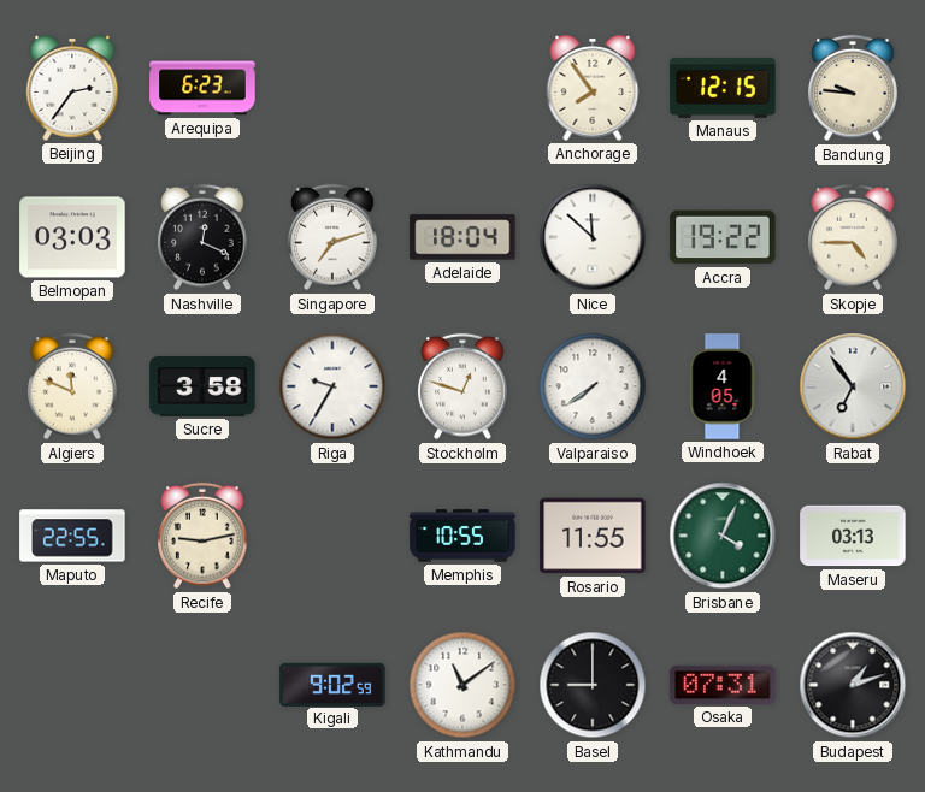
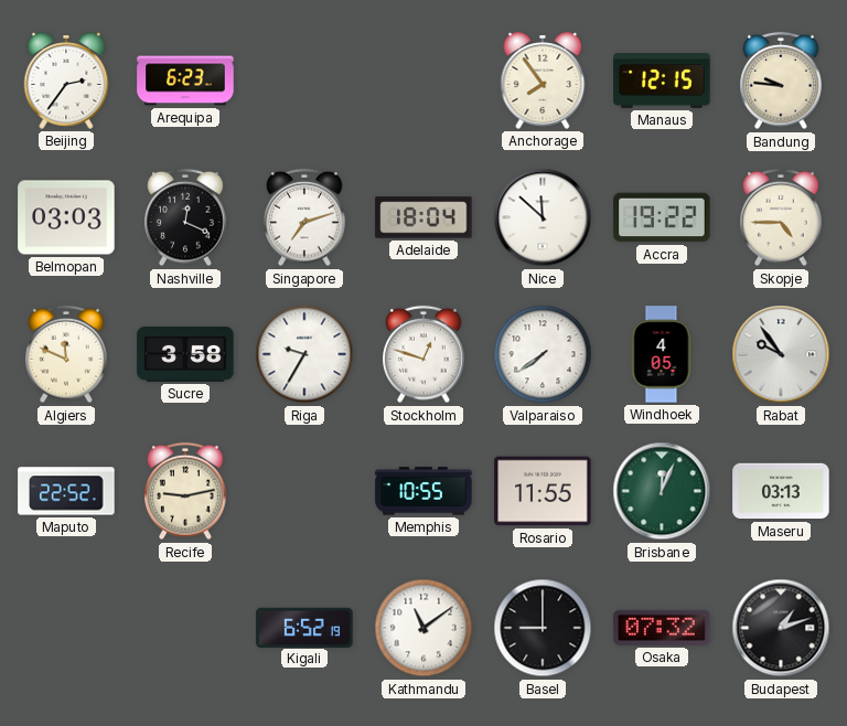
Rabat: 6:54 -> 9:54
Maputo: 22:55 -> 22:52
Brisbane: 4:04 -> 12:04
Kigali: 9:02 -> 6:52
Osaka: 07:31 -> 07:32
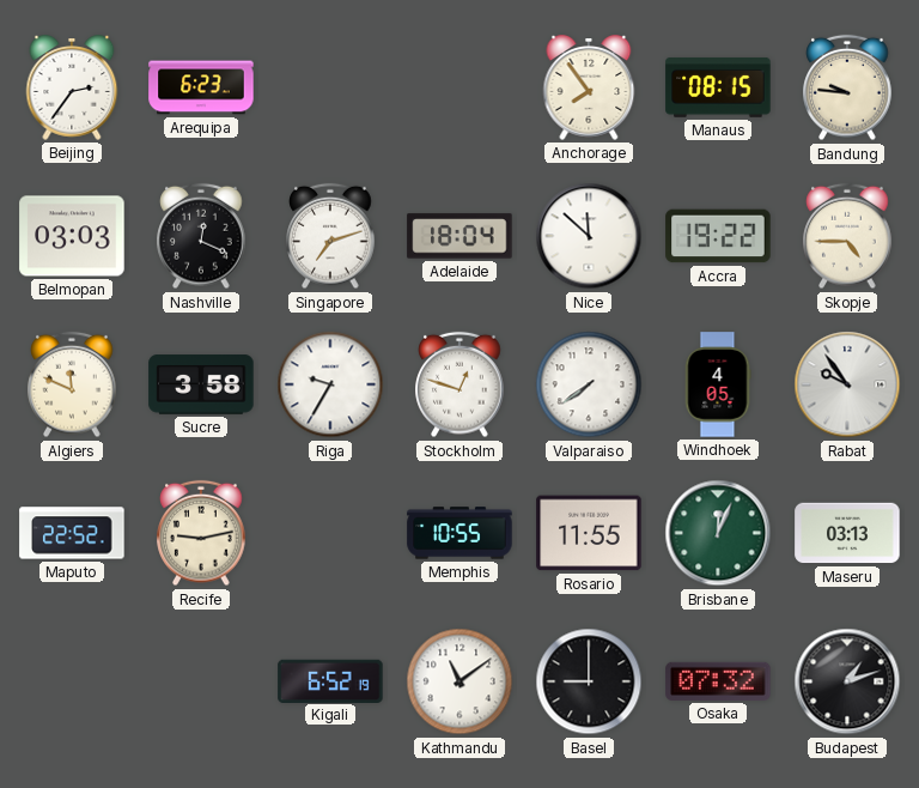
Manaus: 12:15 -> 08:15
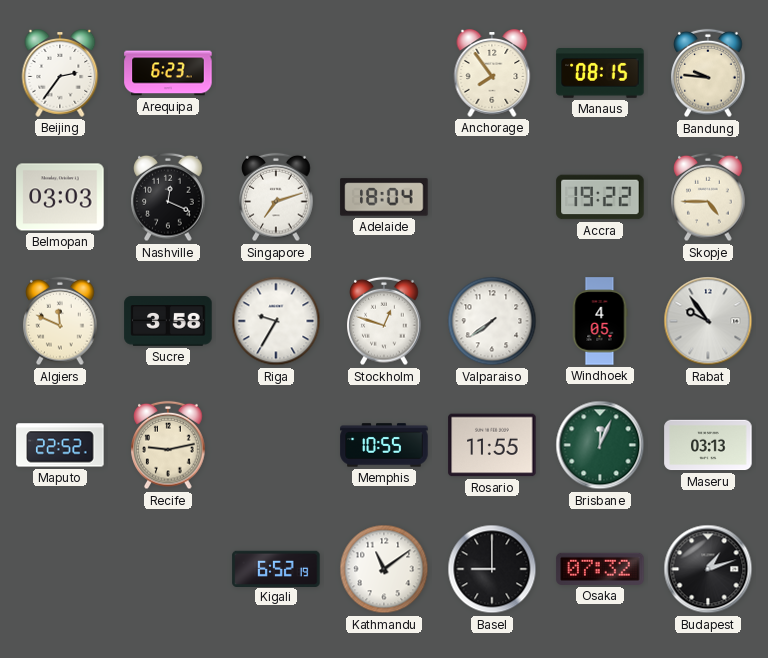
Nice: 11:52 -> none
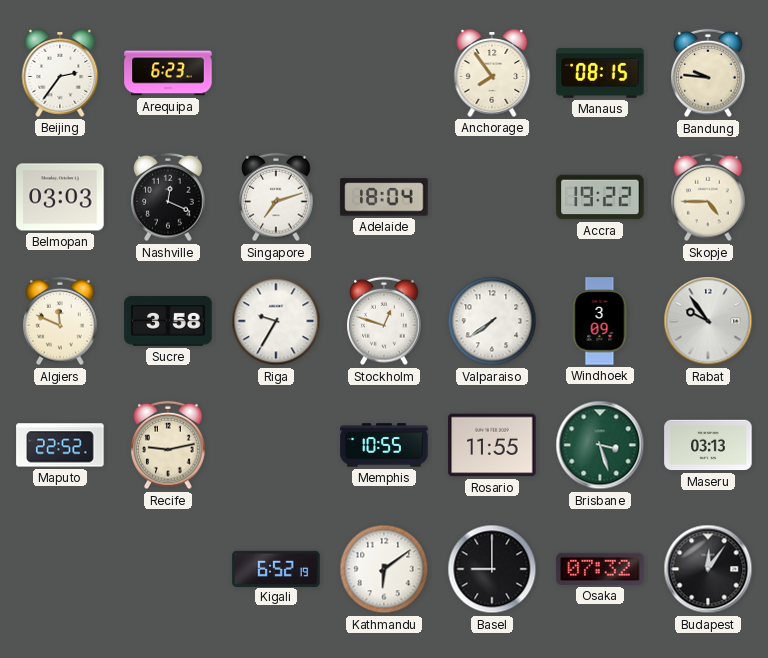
Windhoek: 4:05 -> 3:09
Brisbane: 12:04 -> 3:27
Kathmandu: 11:09 -> 6:09
Budapest: 1:12 -> 12:06
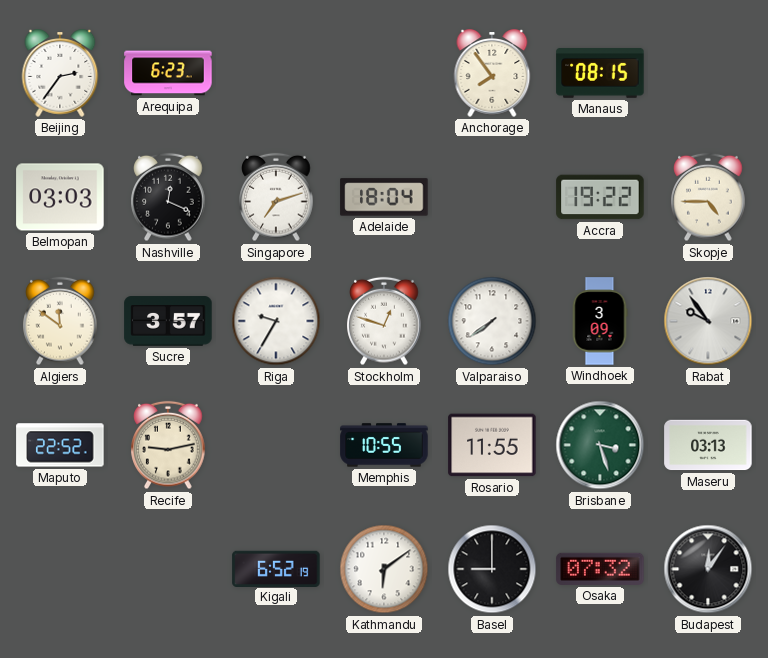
Bandung: 9:46 -> none
Algiers: 11:49 -> 11:51
Sucre: 3:58 -> 3:57
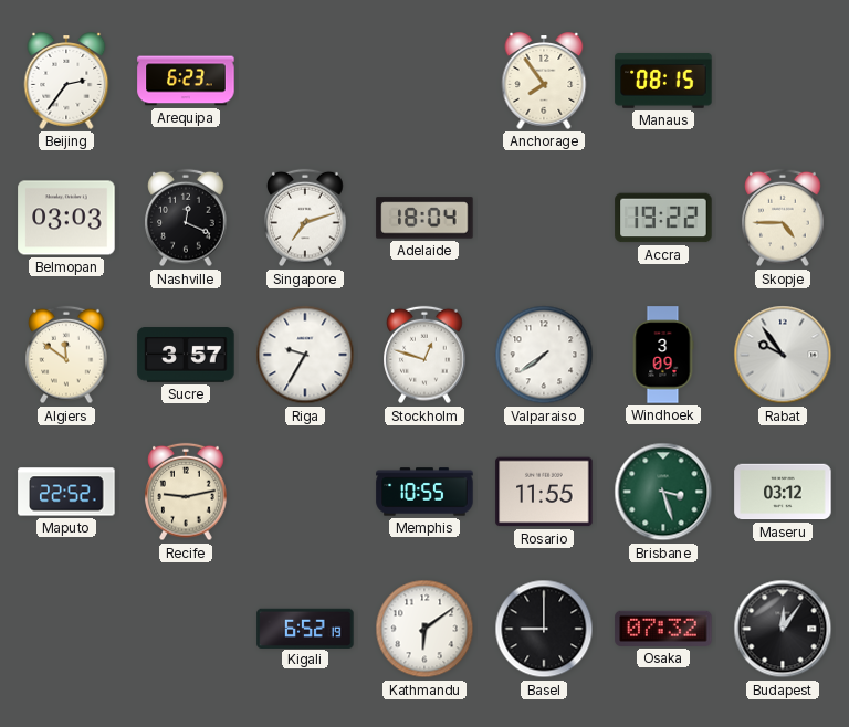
Maseru: 03:13 -> 03:12
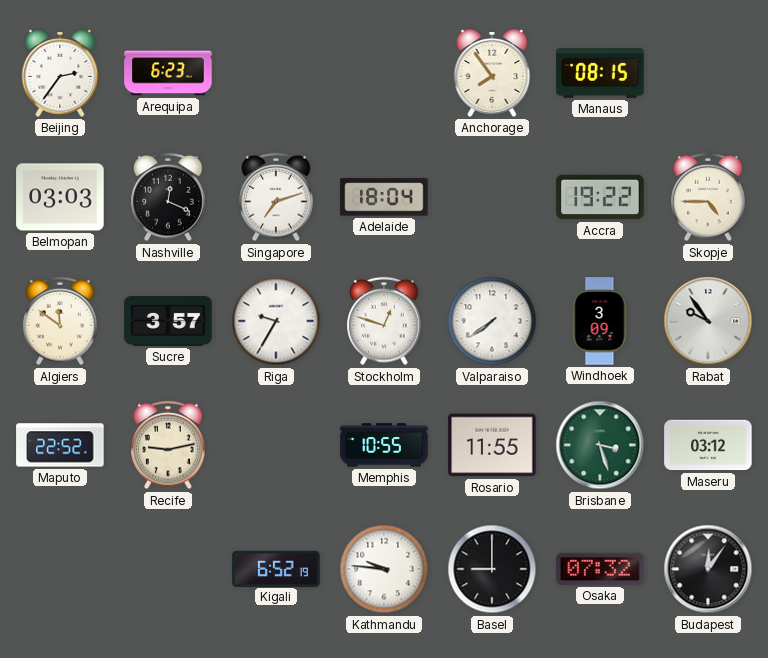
Kathmandu: 6:09 -> 9:46
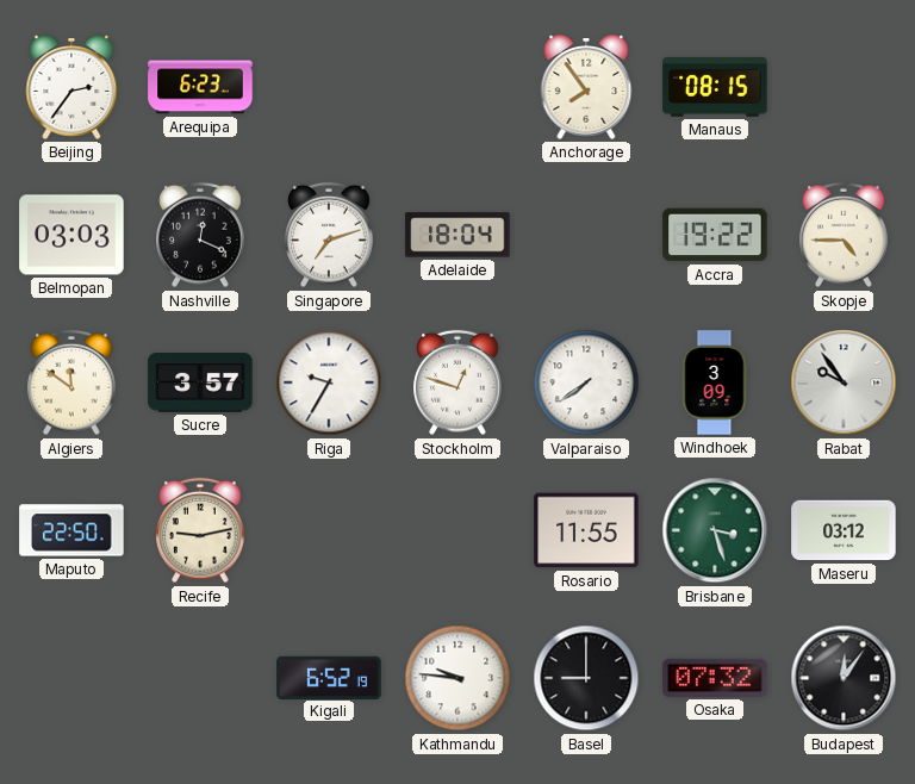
Maputo: 22:52 -> 22:50
Memphis: 10:55 -> none
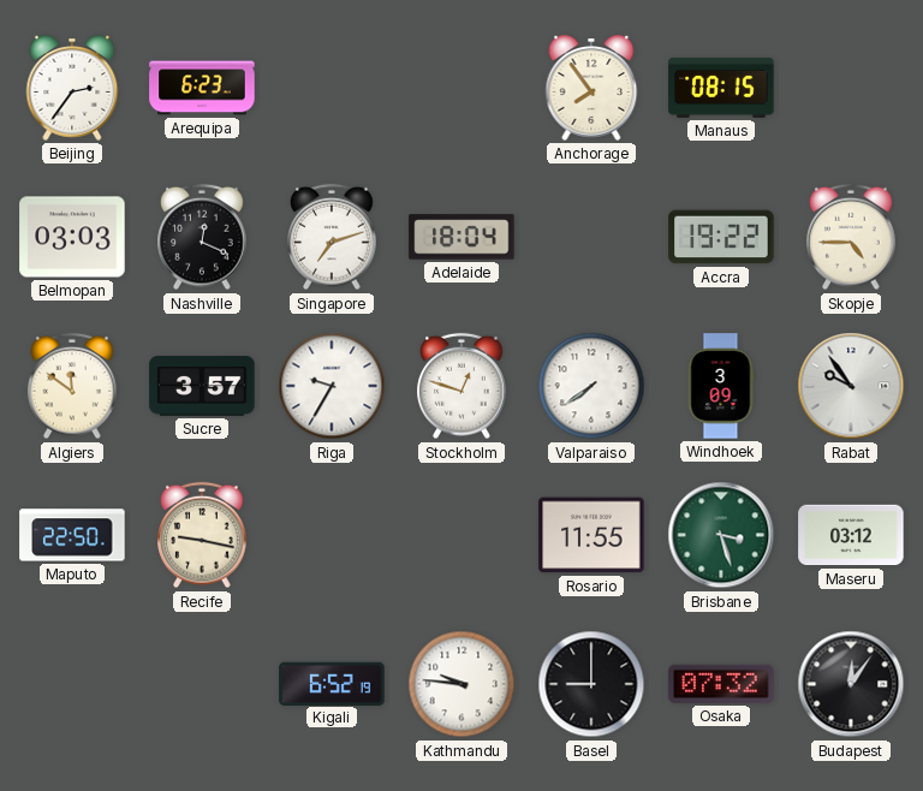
Recife: 9:13 -> 9:17
